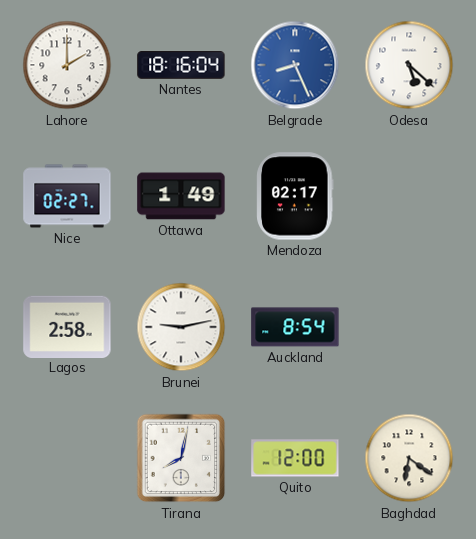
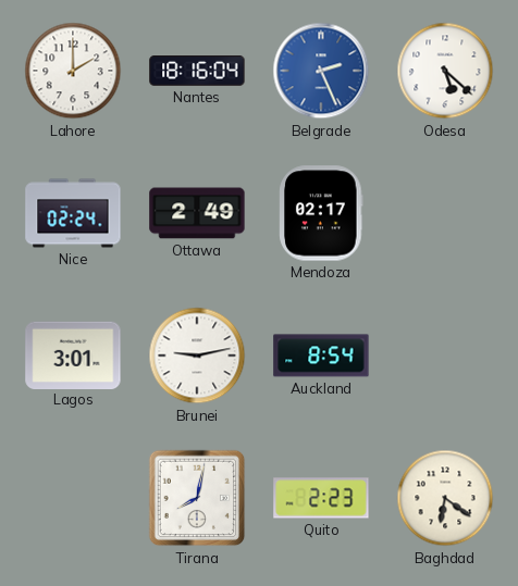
Belgrade: 8:26 -> 2:26
Nice: 02:27 -> 02:24
Ottawa: 1:49 -> 2:49
Lagos: 2:58 -> 3:01
Quito: 12:00 -> 2:23
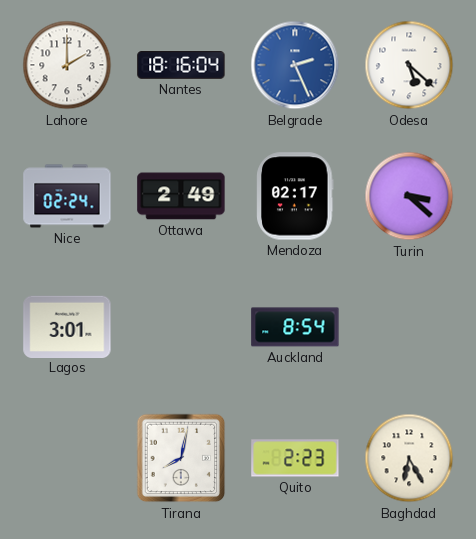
Turin: none -> 3:22
Brunei: 9:13 -> none
Baghdad: 6:21 -> 6:25
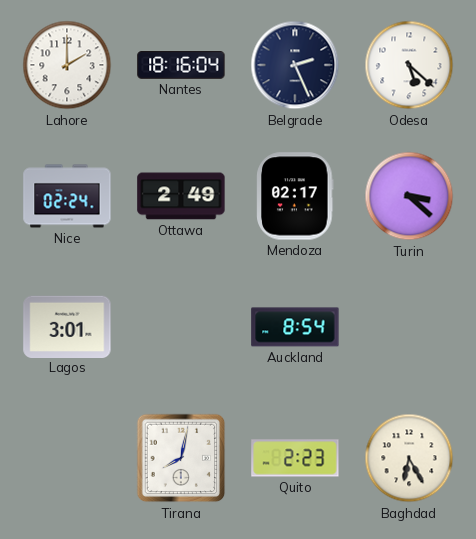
Belgrade dial: blue -> navy
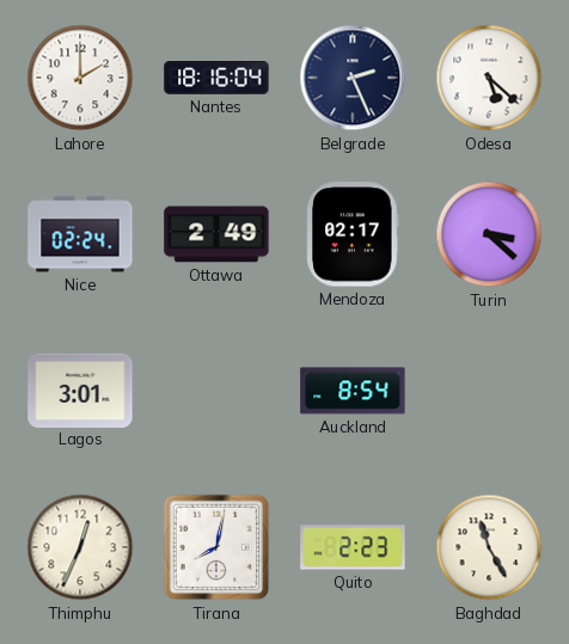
Thimphu: none -> 12:34
Baghdad: 6:25 -> 11:25
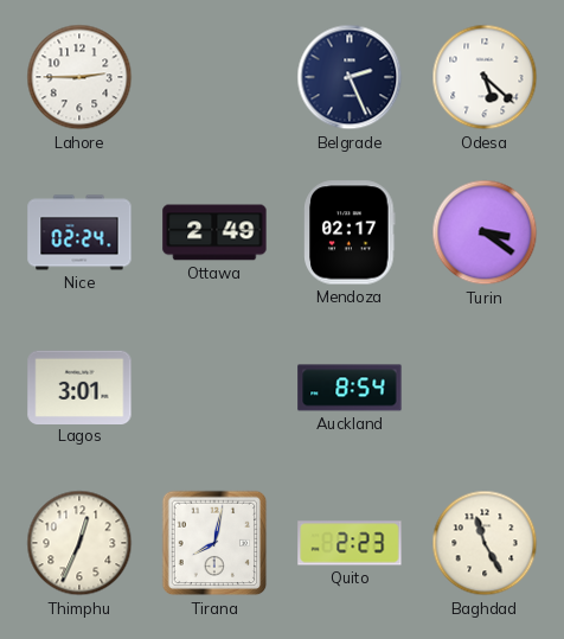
Lahore: 2:00 -> 2:45
Nantes: 18:16 -> none
Turin: 3:22 -> 3:21
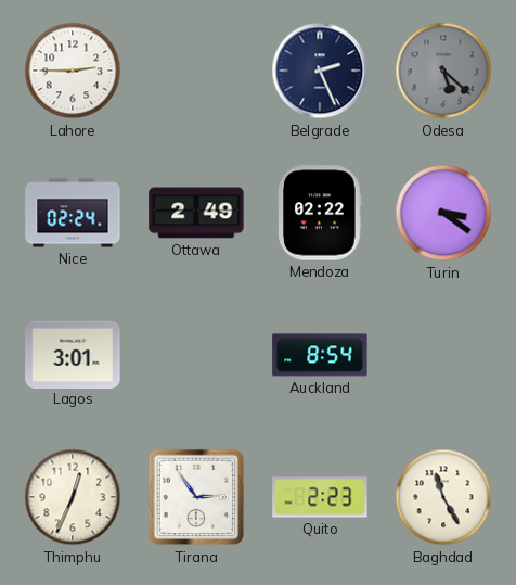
Odesa dial: white -> grey
Mendoza: 02:17 -> 02:22
Tirana: 8:02 -> 2:54
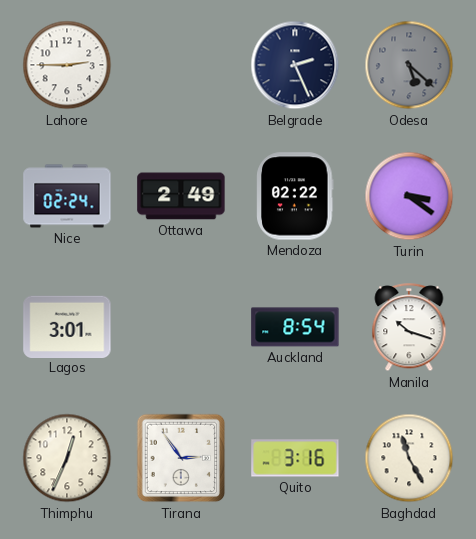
Manila: none -> 10:18
Quito: 2:23 -> 3:16
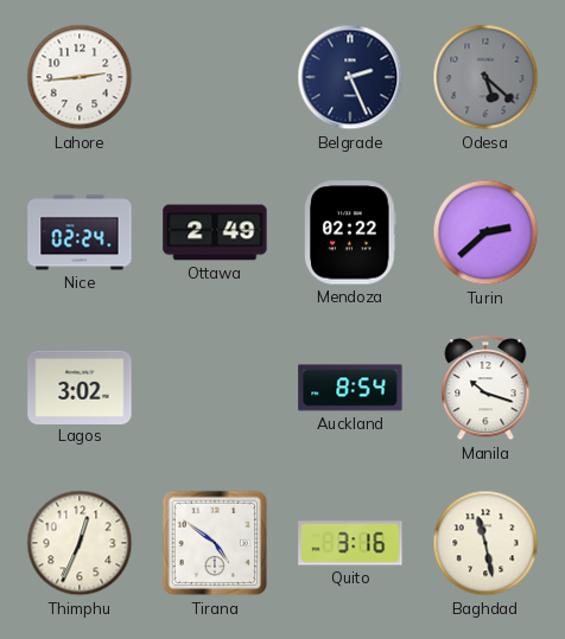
Lahore: 2:45 -> 2:44
Turin: 3:21 -> 2:38
Lagos: 3:01 -> 3:02
Tirana: 2:54 -> 4:51
Baghdad: 11:25 -> 11:28
